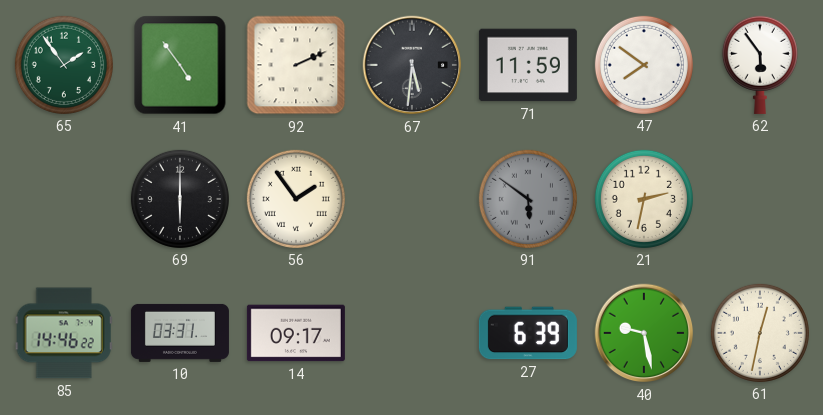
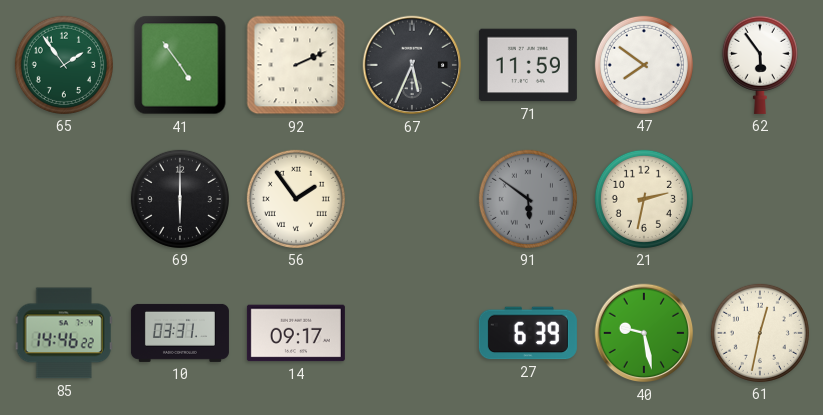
67: 5:31 -> 5:34
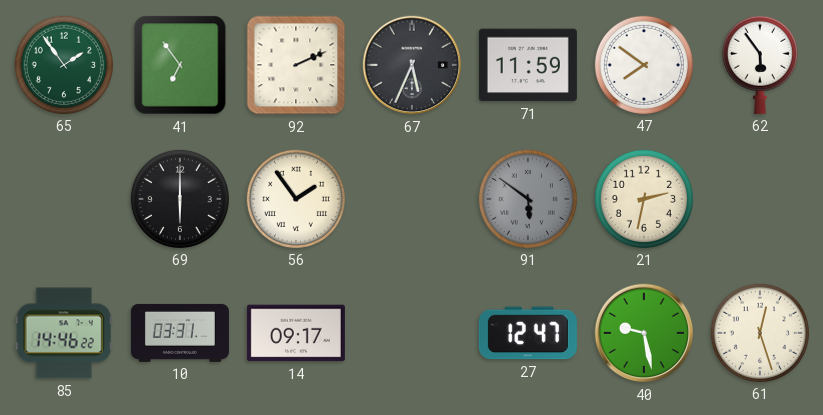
41: 4:54 -> 6:54
27: 6:39 -> 12:47
61: 12:32 -> 12:27
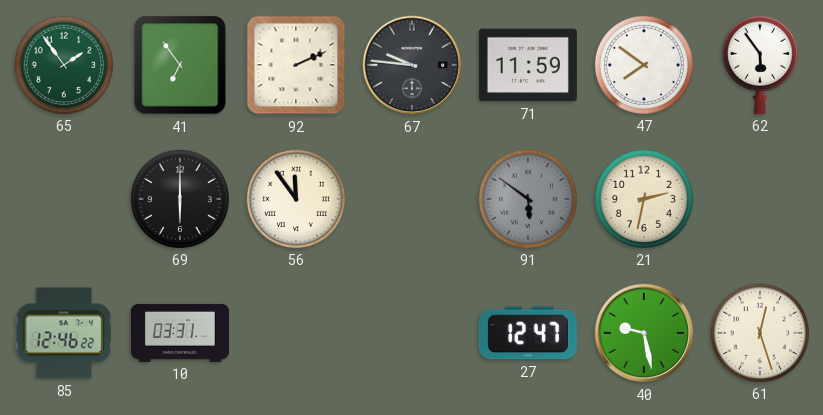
67: 5:34 -> 9:46
56: 1:54 -> 11:54
85: 14:46 -> 12:46
14: 09:17 -> none
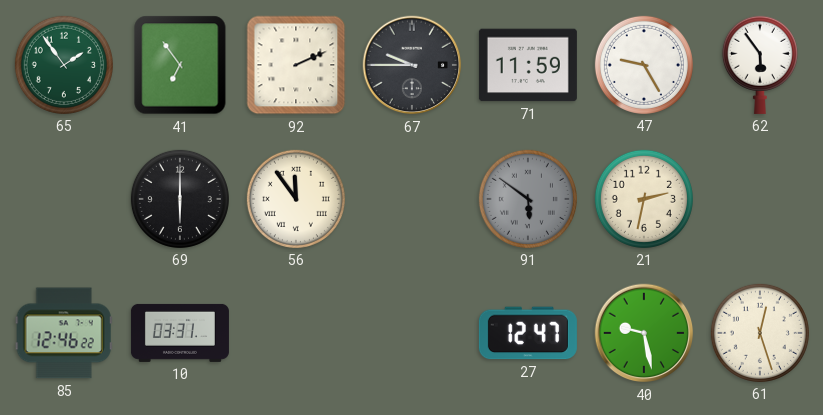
67: 9:46 -> 9:45
47: 7:51 -> 9:25
